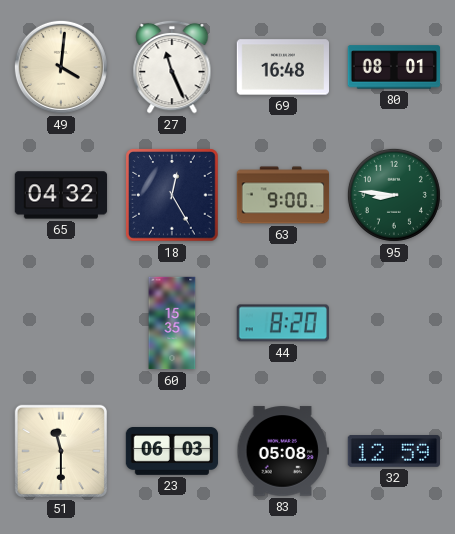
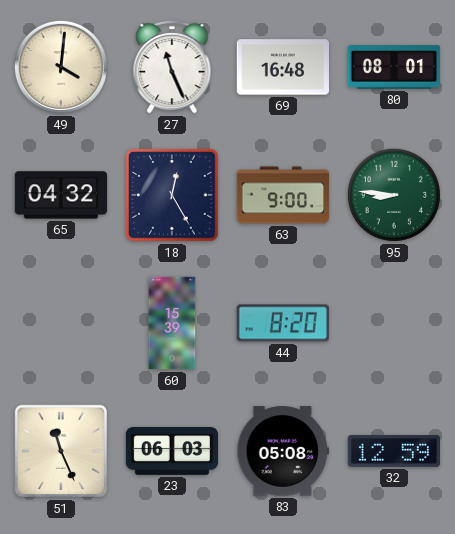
60: 15:35 -> 15:39
51: 11:30 -> 11:26
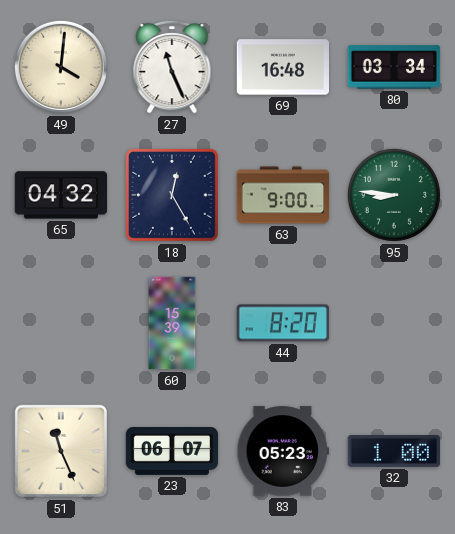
80: 08:01 -> 03:34
23: 06:03 -> 06:07
83: 05:08 -> 05:23
32: 12:59 -> 1:00
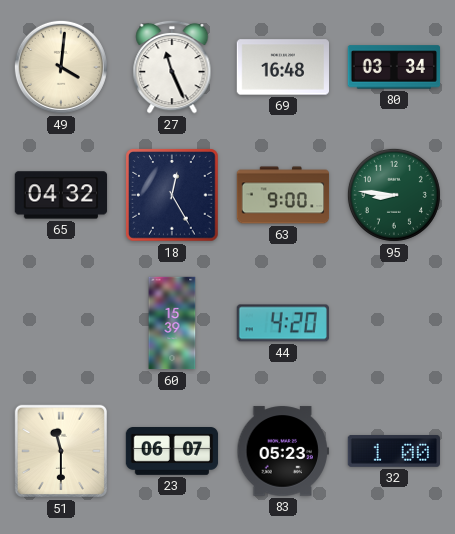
44: 8:20 -> 4:20
51: 11:26 -> 11:30
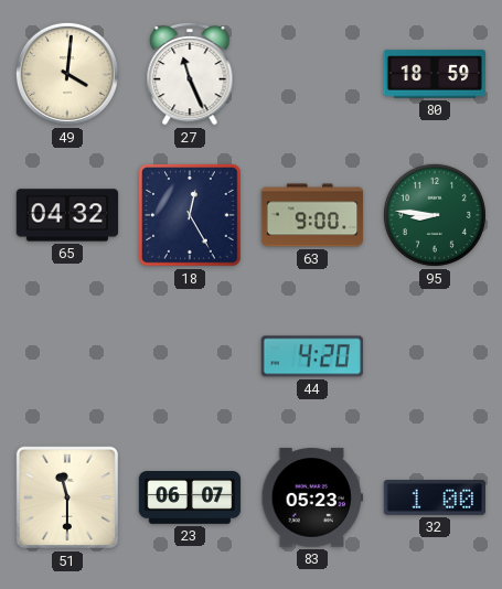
69: 16:48 -> none
80: 03:34 -> 18:59
60: 15:39 -> none
